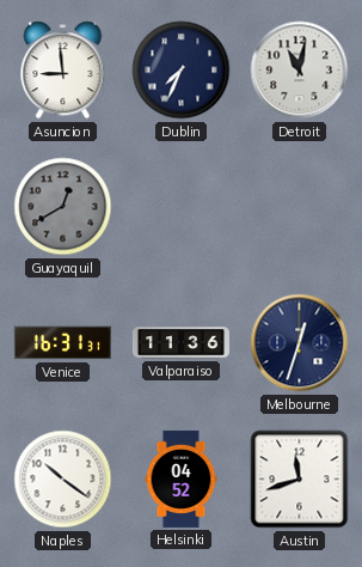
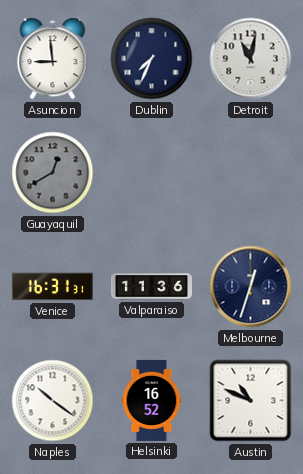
Helsinki: 04:52 -> 16:52
Austin: 11:42 -> 10:49
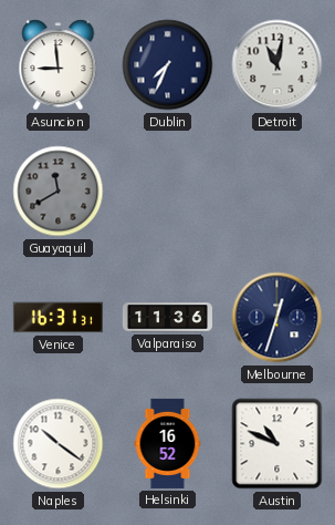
Guayaquil: 12:40 -> 11:40
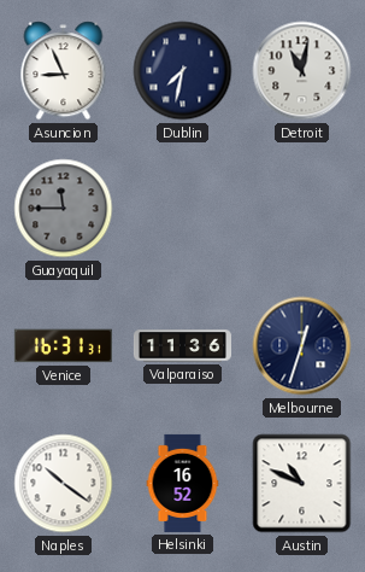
Asuncion: 8:59 -> 8:56
Dublin: 7:34 -> 7:32
Guayaquil: 11:40 -> 11:45
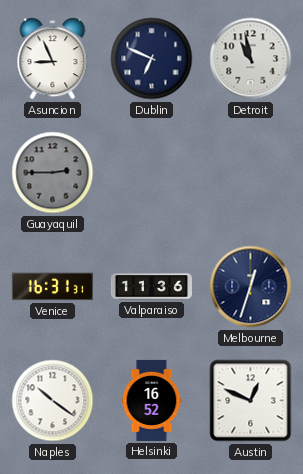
Dublin: 7:32 -> 6:49
Detroit: 11:02 -> 10:58
Guayaquil: 11:45 -> 2:45
Austin: 10:49 -> 12:49
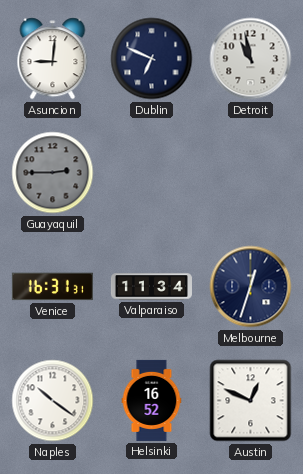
Asuncion: 8:56 -> 9:01
Valparaiso: 11:36 -> 11:34
